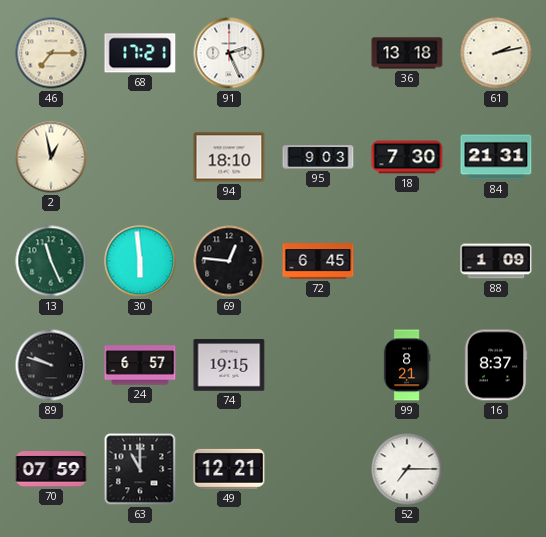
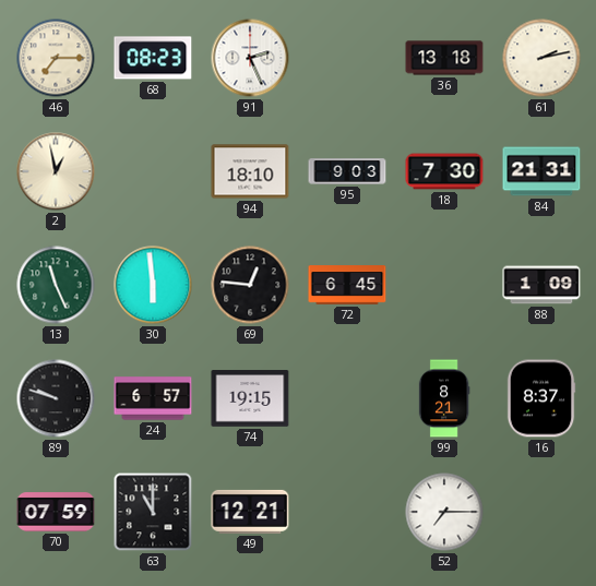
68: 17:21 -> 08:23
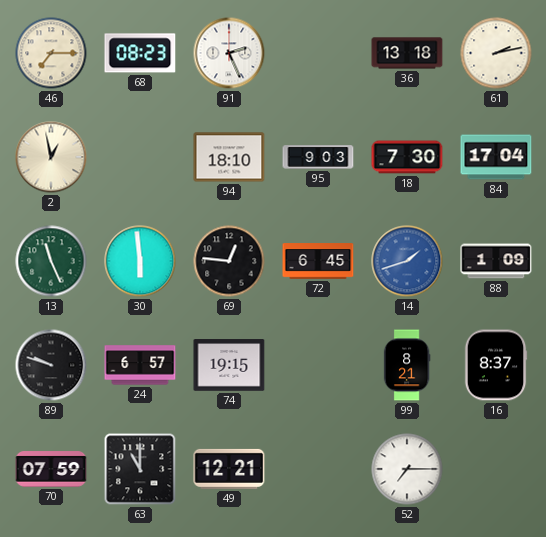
84: 21:31 -> 17:04
14: none -> 1:42
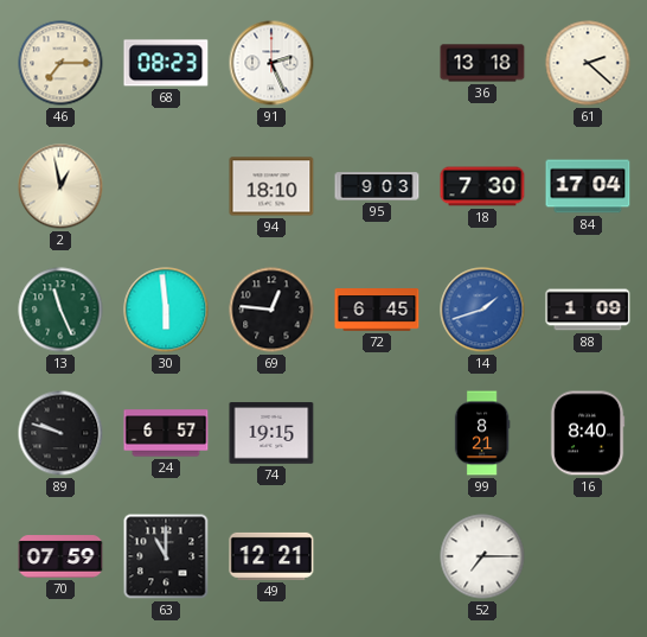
61: 2:13 -> 2:22
16: 8:37 -> 8:40
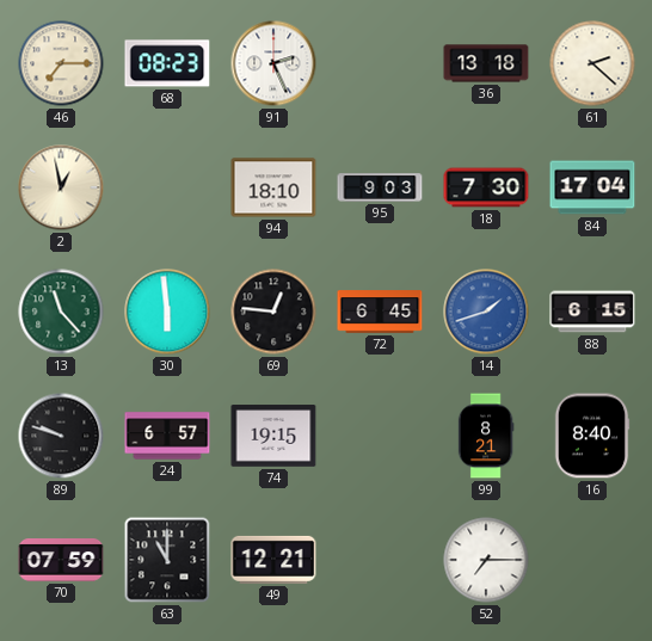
13: 11:26 -> 11:23
88: 1:09 -> 6:15
